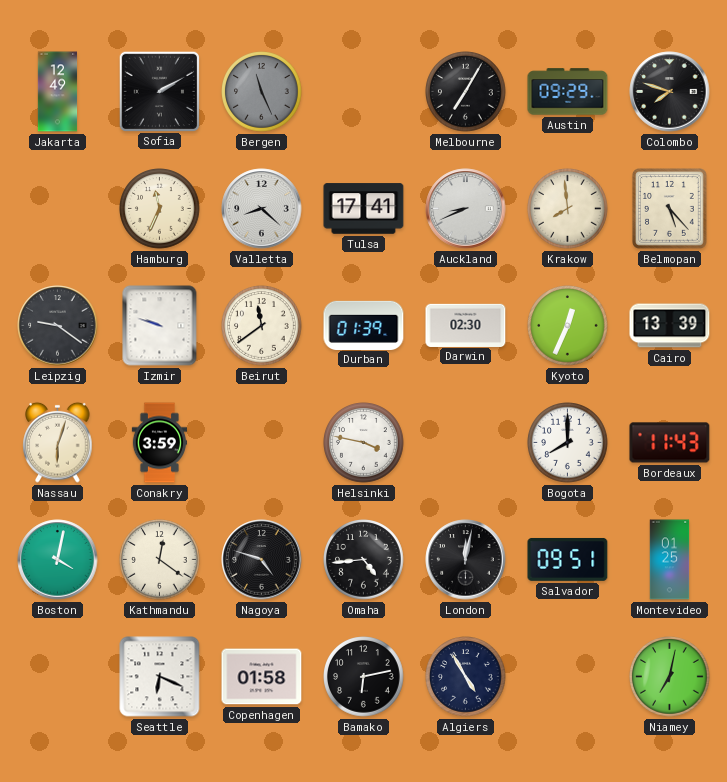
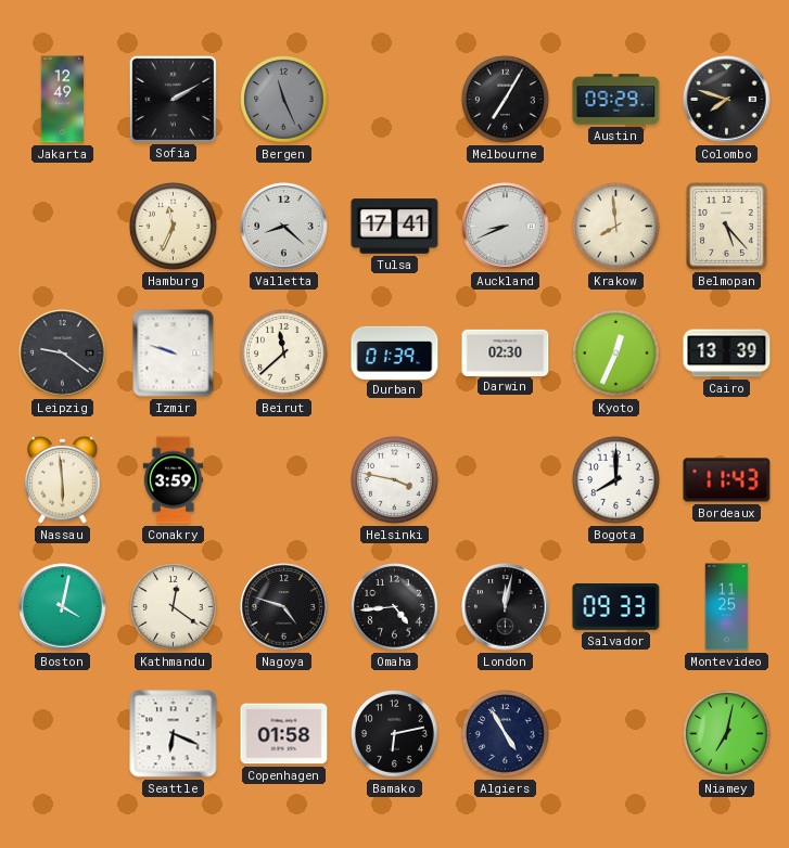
Beirut: 11:39 -> 11:38
Nassau: 6:03 -> 5:59
Salvador: 09:51 -> 09:33
Montevideo: 01:25 -> 11:25
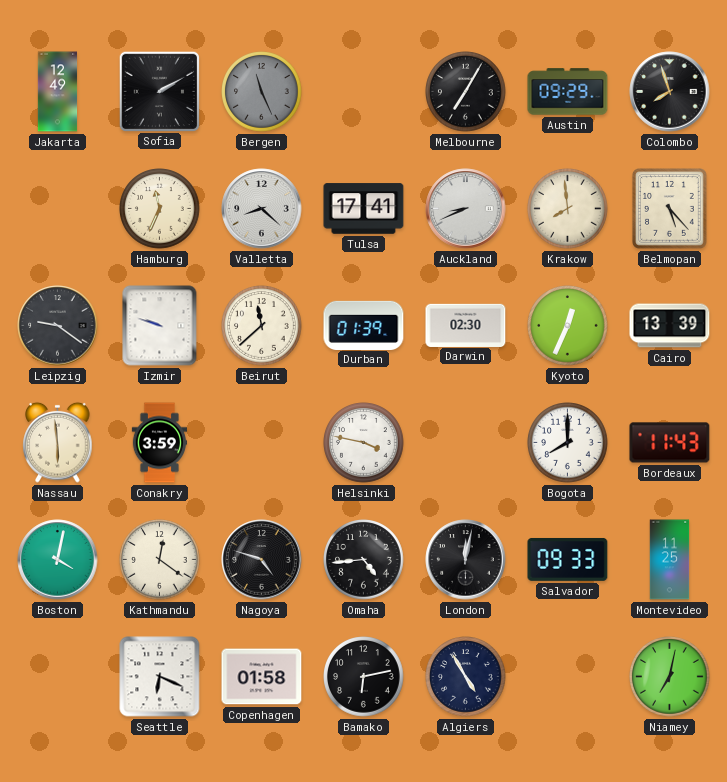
Colombo: 7:48 -> 7:57
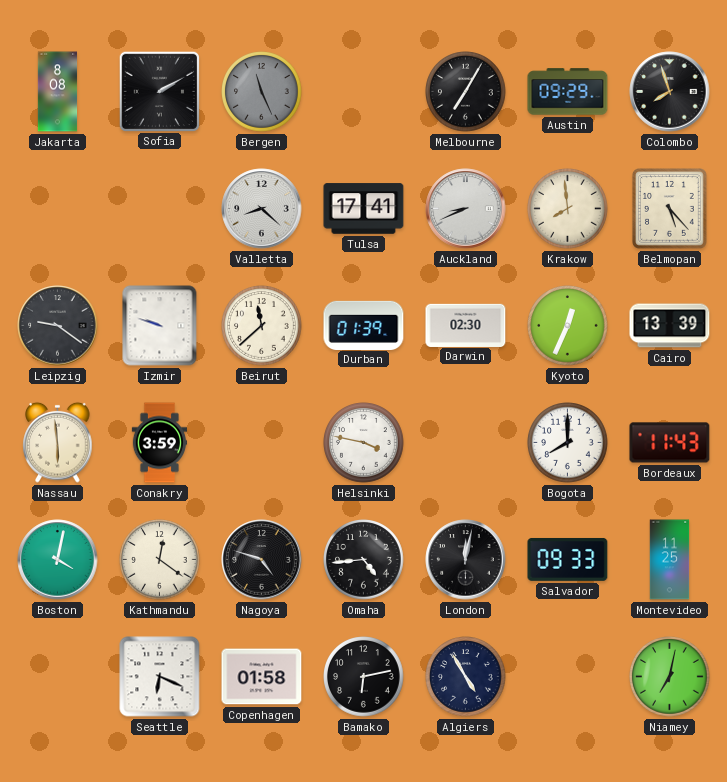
Jakarta: 12:49 -> 8:08
Hamburg: 11:34 -> none
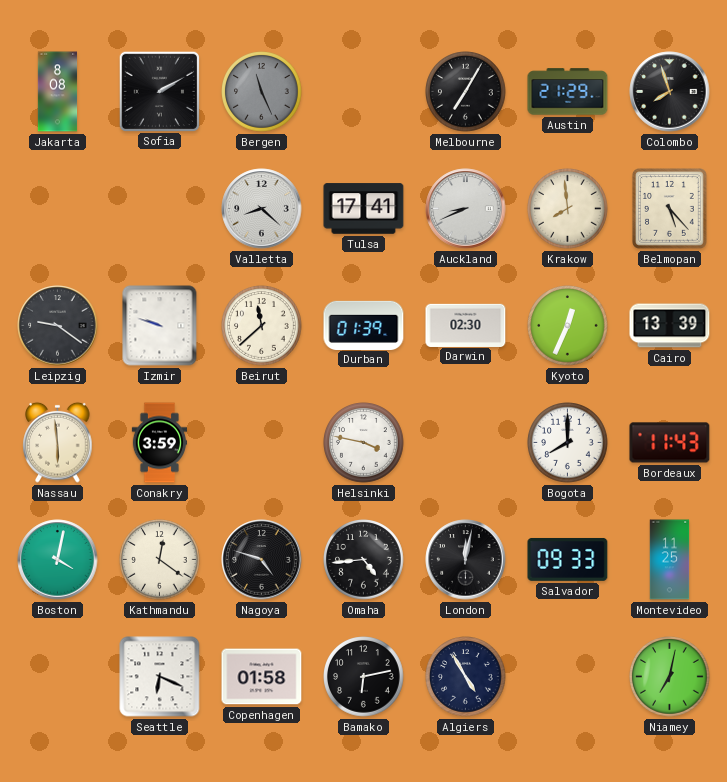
Austin: 09:29 -> 21:29
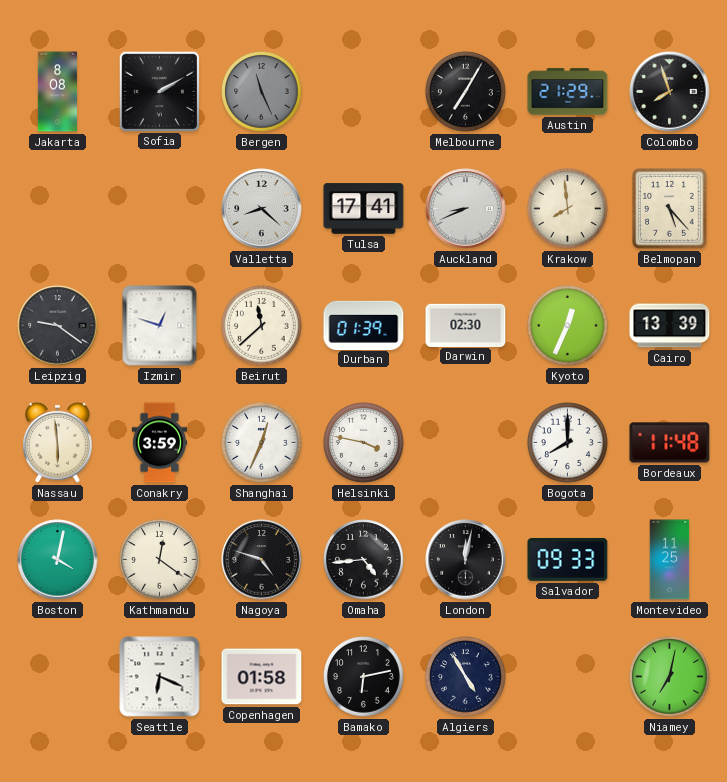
Izmir: 9:48 -> 12:48
Shanghai: none -> 12:34
Bordeaux: 11:43 -> 11:48
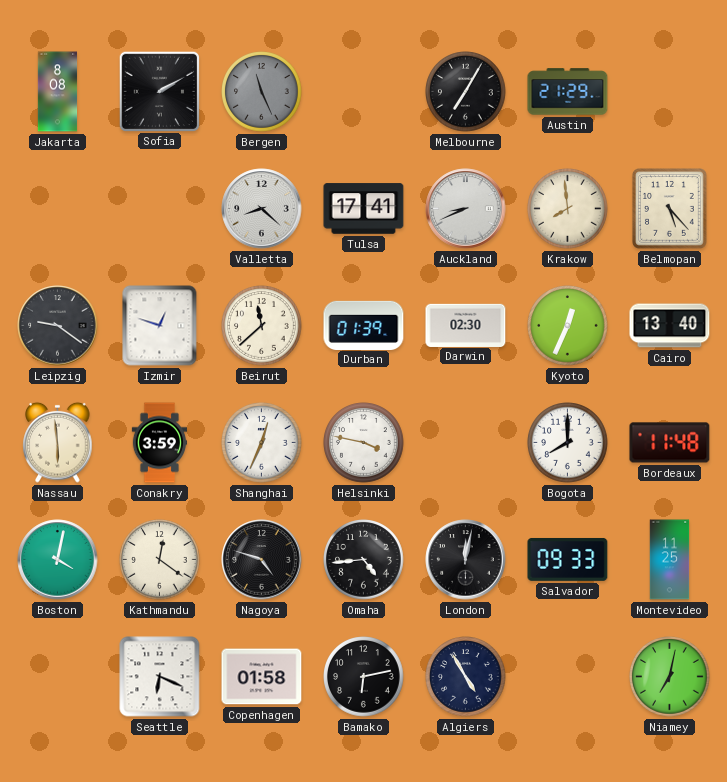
Colombo: 7:57 -> none
Cairo: 13:39 -> 13:40
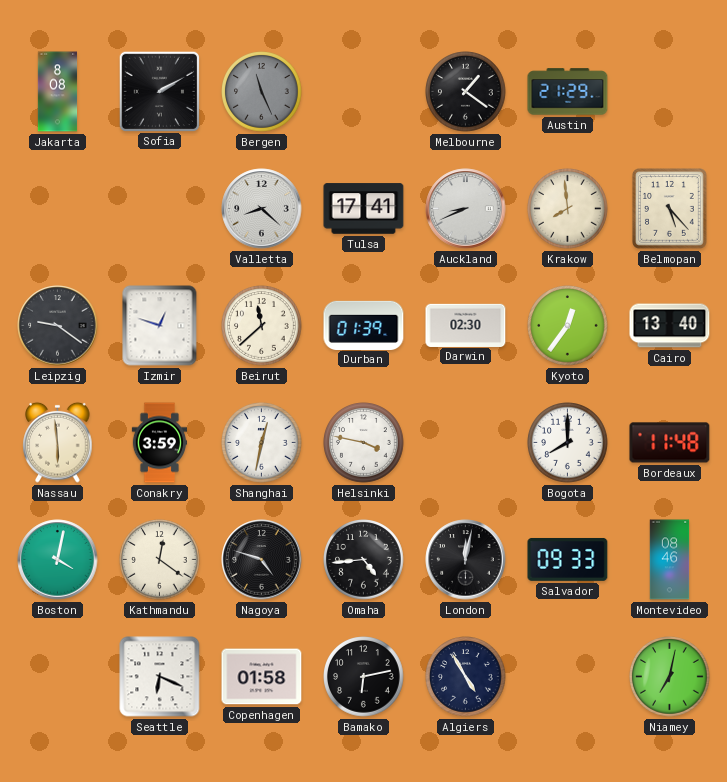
Melbourne: 7:05 -> 1:21
Kyoto: 12:34 -> 12:36
Shanghai: 12:34 -> 12:32
Montevideo: 11:25 -> 08:46
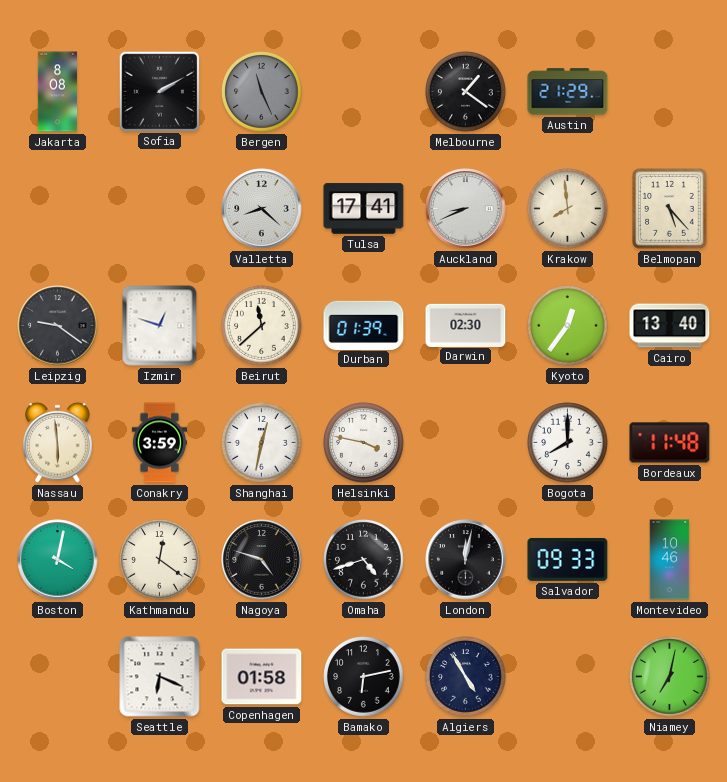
Omaha: 4:44 -> 4:42
Montevideo: 08:46 -> 10:46
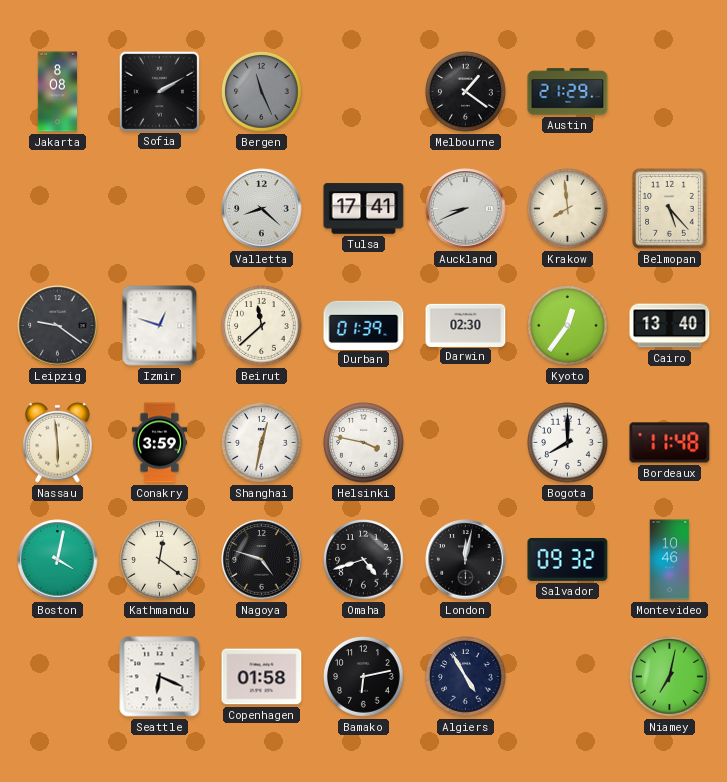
Salvador: 09:33 -> 09:32
